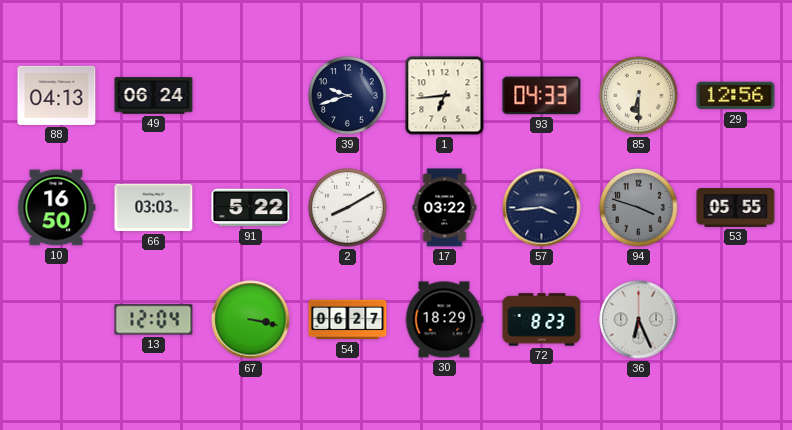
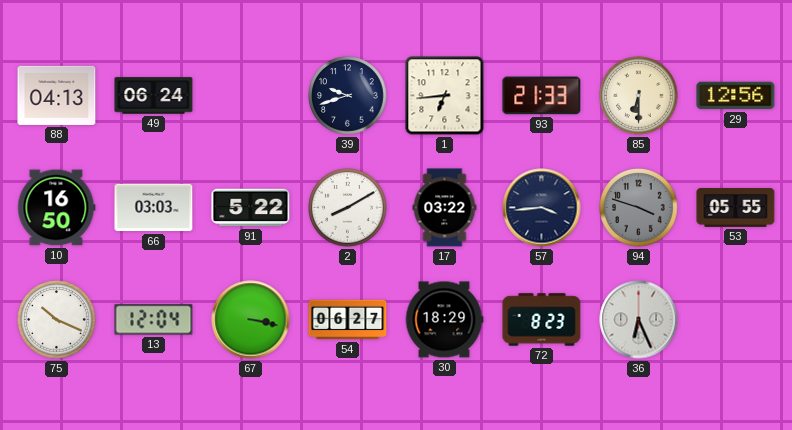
93: 04:33 -> 21:33
75: none -> 10:19
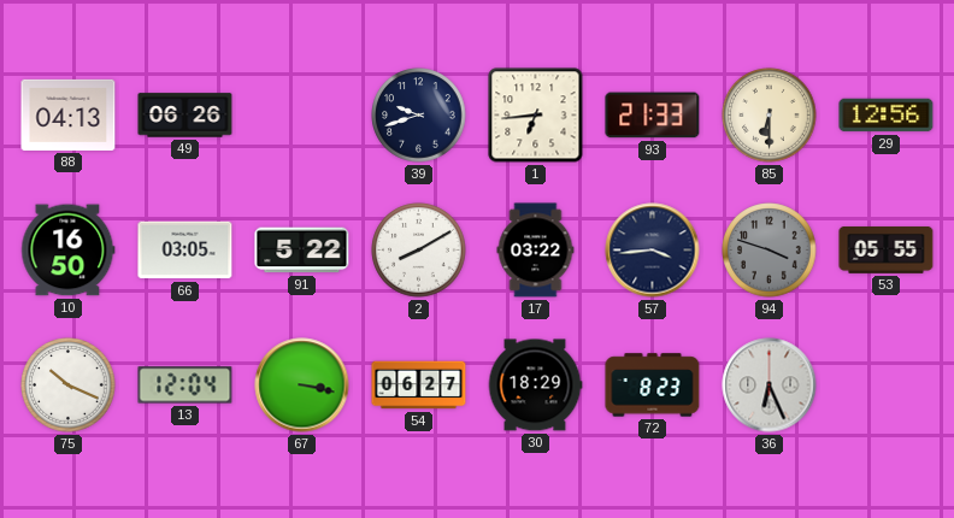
49: 06:24 -> 06:26
66: 03:03 -> 03:05
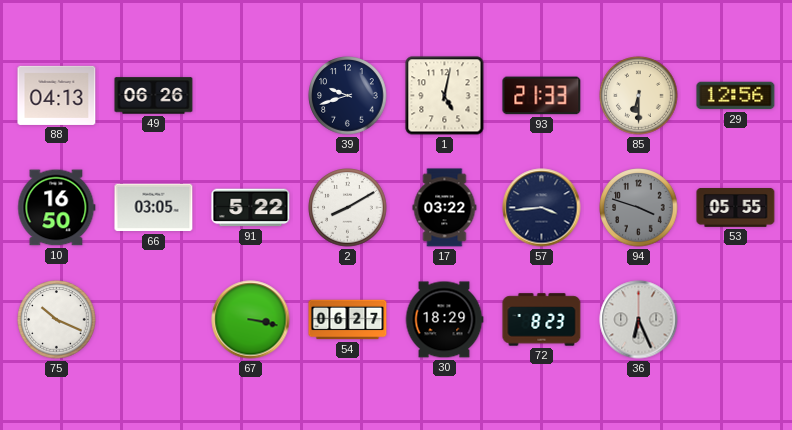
1: 6:44 -> 5:02
13: 12:04 -> none
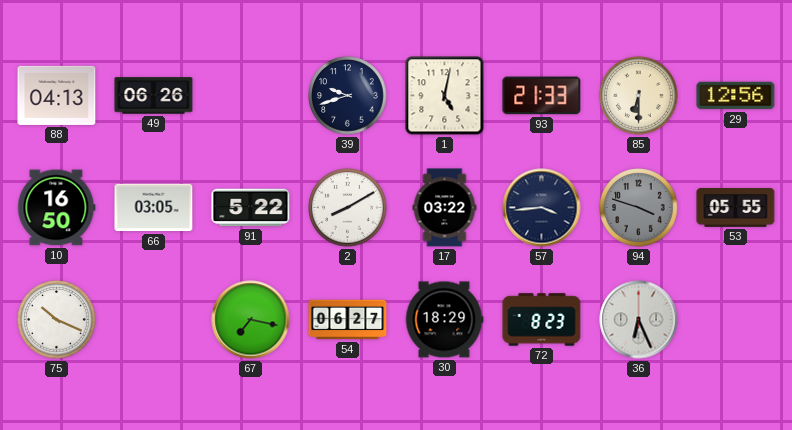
67: 3:17 -> 7:17
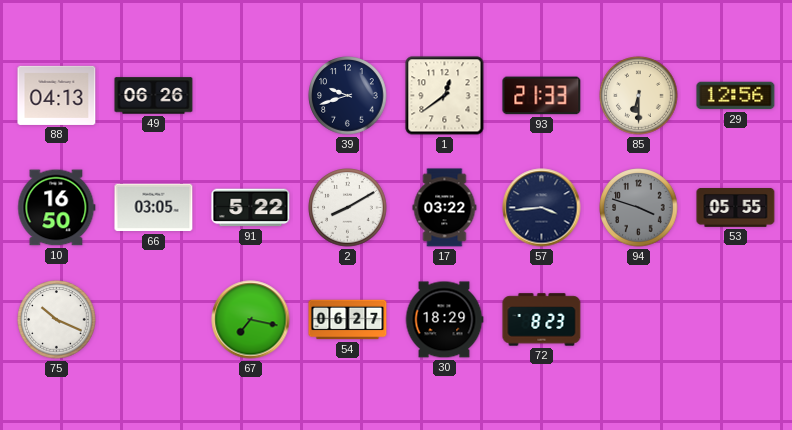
1: 5:02 -> 12:39
36: 6:26 -> none
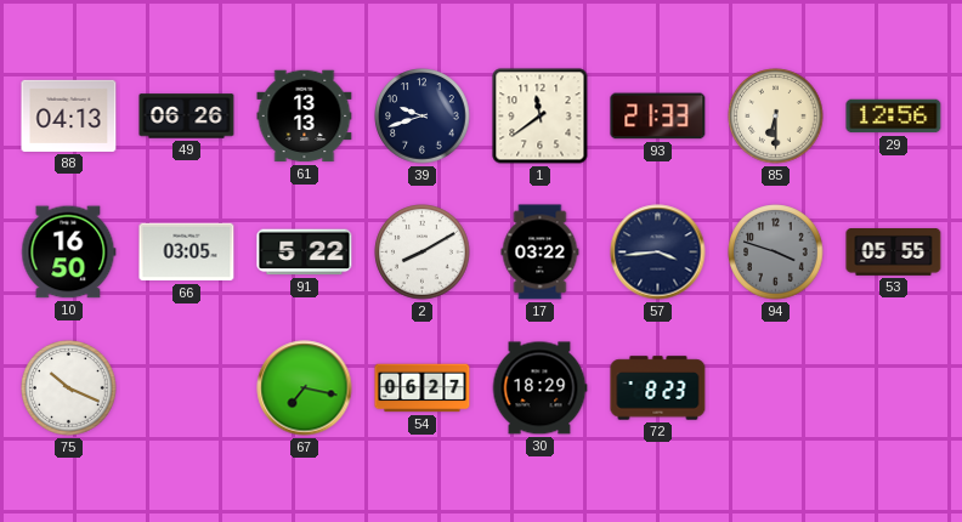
61: none -> 13:13
1: 12:39 -> 11:39
